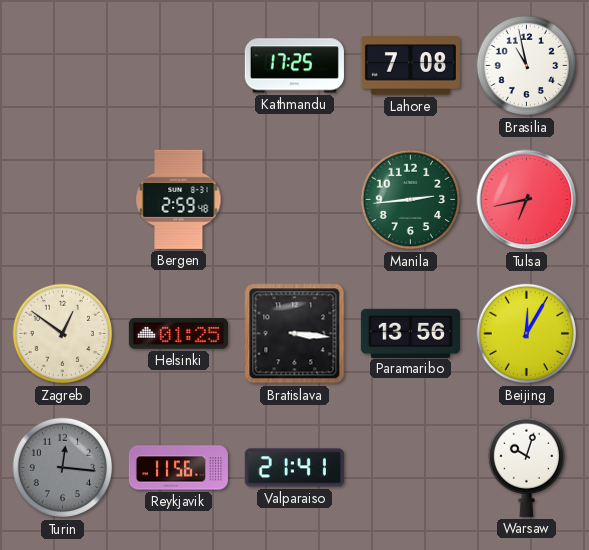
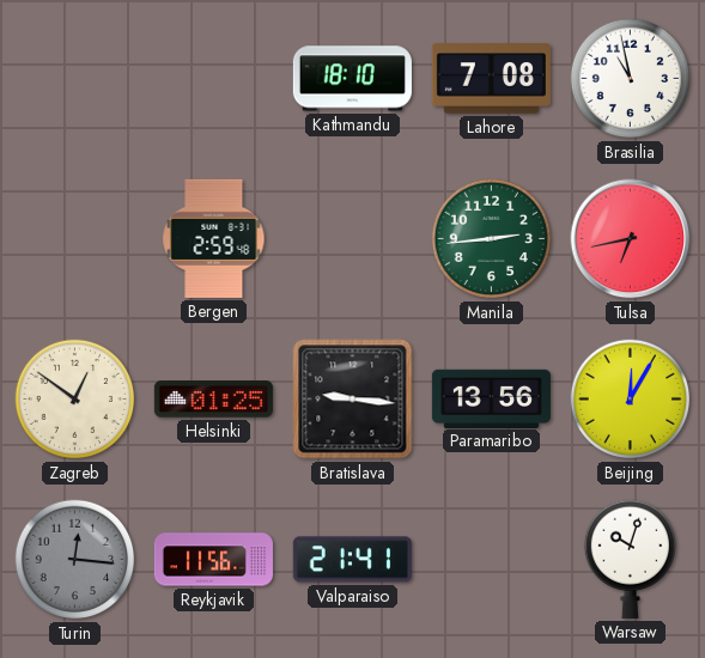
Kathmandu: 17:25 -> 18:10
Bratislava: 3:16 -> 9:16
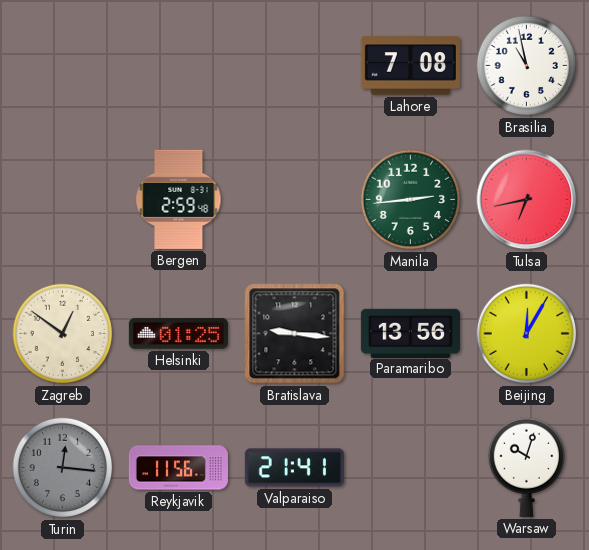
Kathmandu: 18:10 -> none
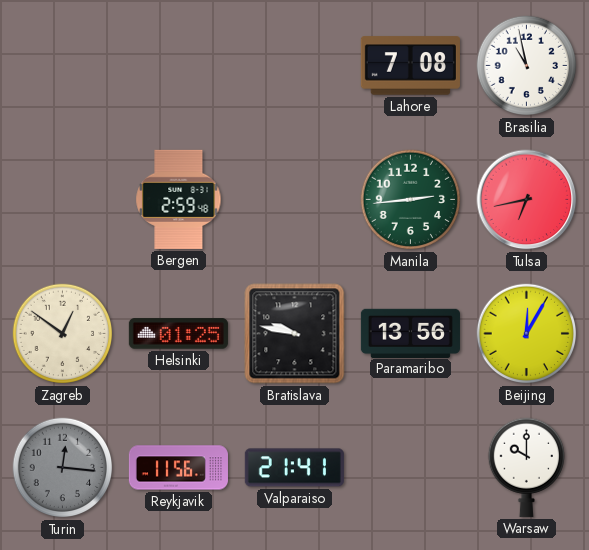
Bratislava: 9:16 -> 9:47
Warsaw: 10:03 -> 10:00
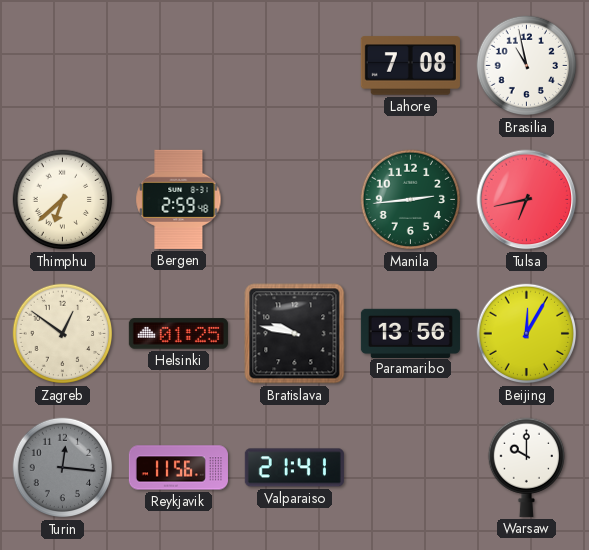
Thimphu: none -> 6:38
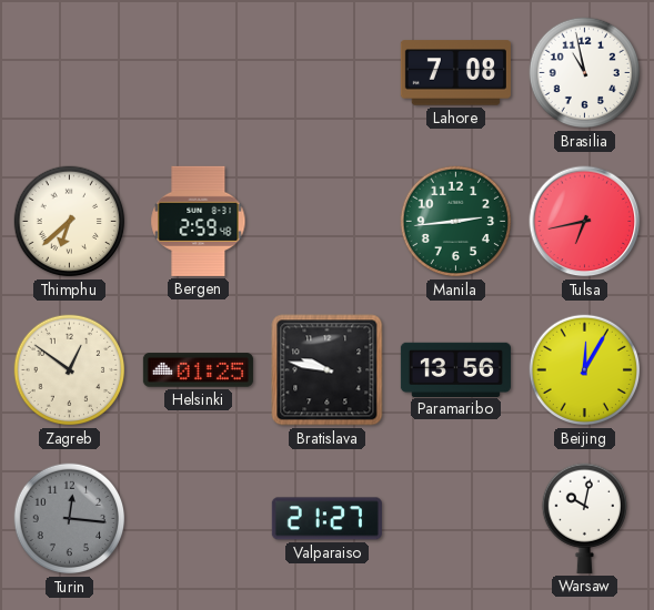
Reykjavik: 11:56 -> none
Valparaiso: 21:41 -> 21:27
Warsaw: 10:00 -> 10:02
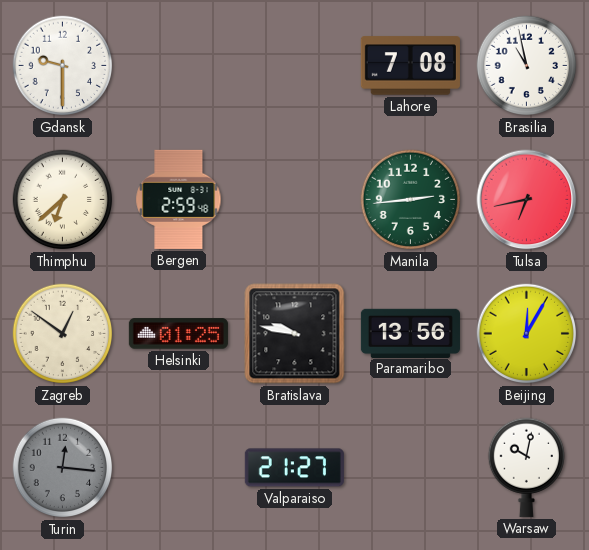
Gdansk: none -> 9:30
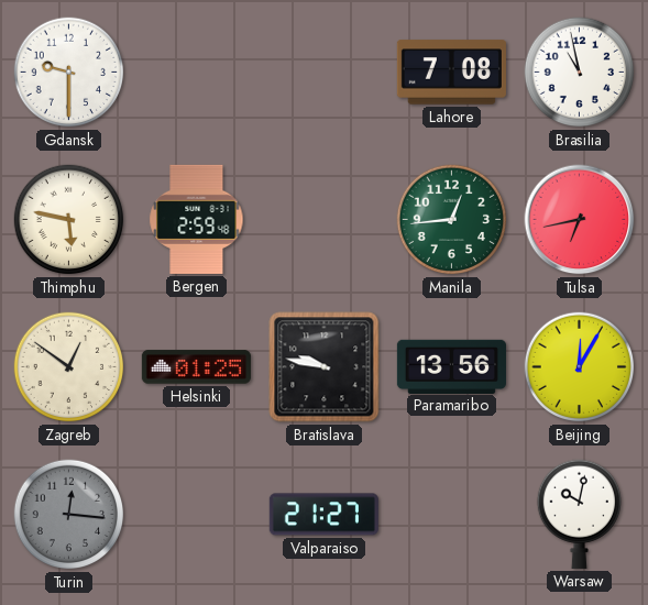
Thimphu: 6:38 -> 5:47
Manila: 2:44 -> 12:44
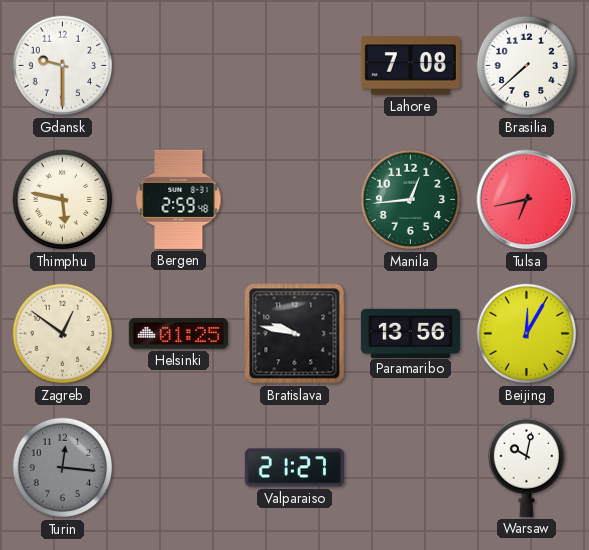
Brasilia: 10:58 -> 7:38
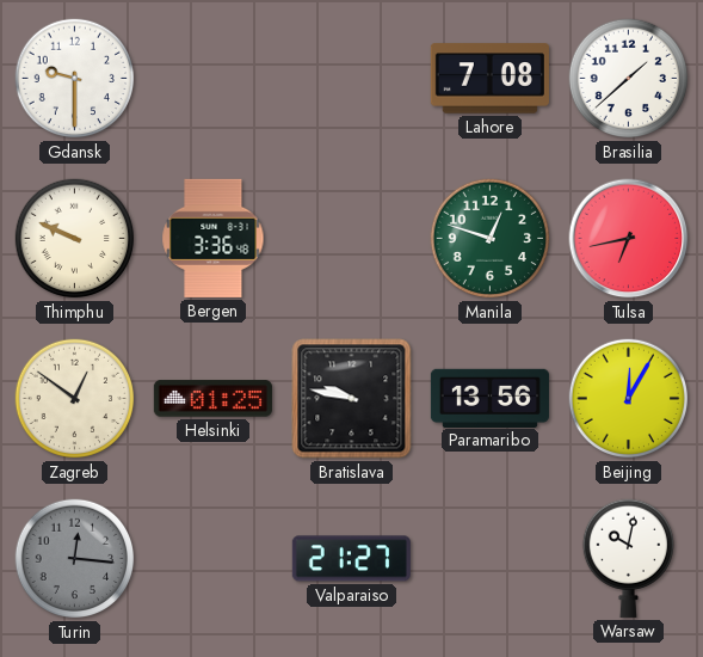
Brasilia: 7:38 -> 1:38
Thimphu: 5:47 -> 9:49
Bergen: 2:59 -> 3:36
Manila: 12:44 -> 12:48
